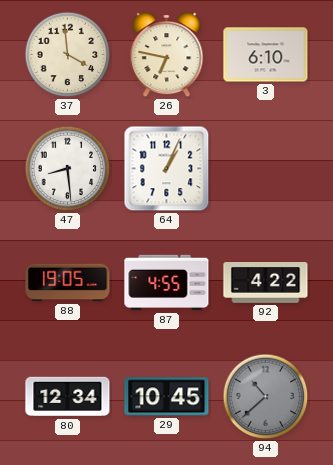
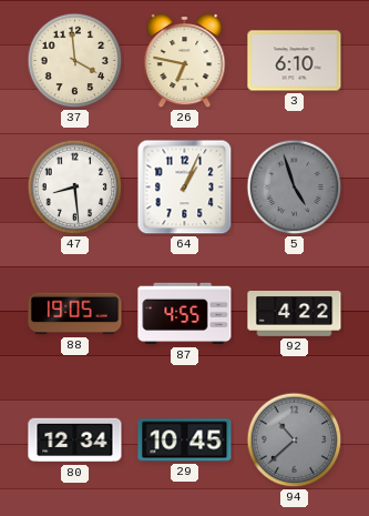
5: none -> 4:57
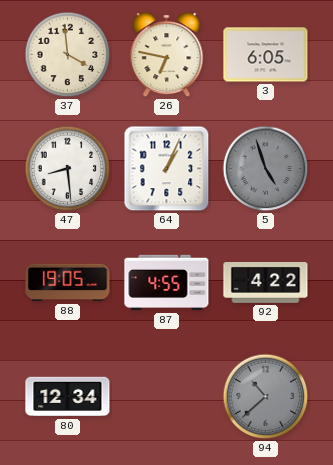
3: 6:10 -> 6:05
29: 10:45 -> none
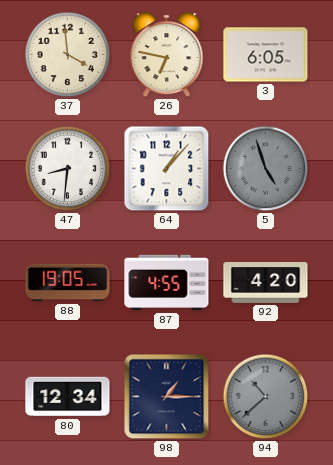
47: 8:29 -> 8:31
64: 1:04 -> 1:07
92: 4:22 -> 4:20
98: none -> 1:15
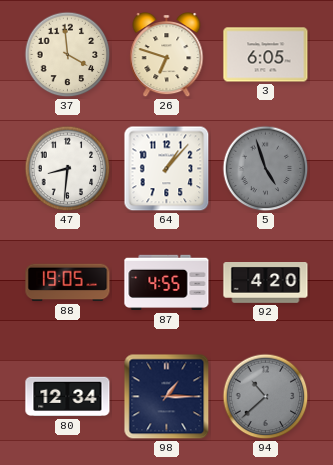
26: 6:47 -> 6:48
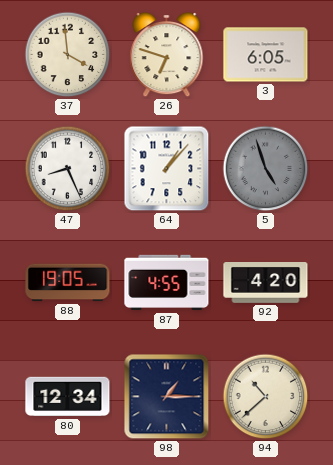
47: 8:31 -> 8:26
94 dial: grey -> cream
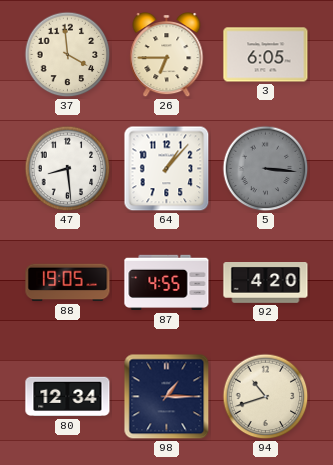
26: 6:48 -> 6:45
47: 8:26 -> 8:29
5: 4:57 -> 3:16
94: 10:38 -> 10:42
